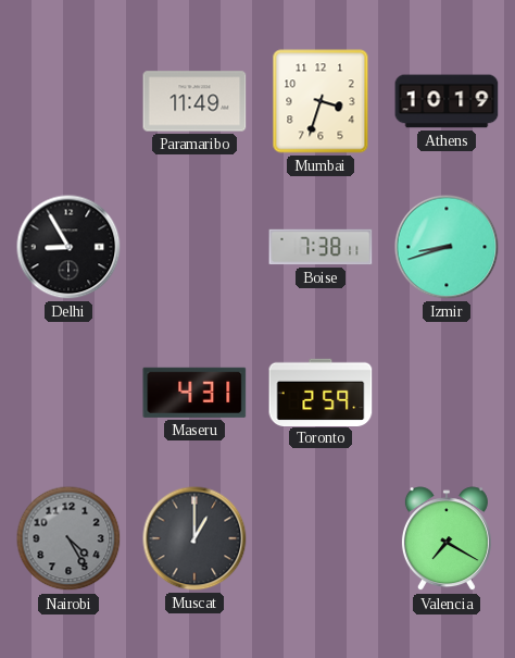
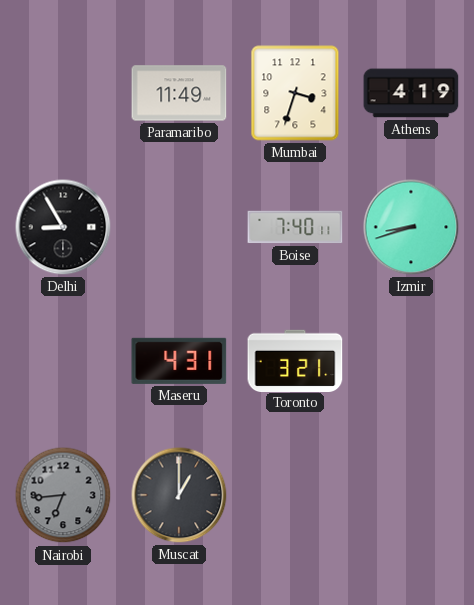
Athens: 10:19 -> 4:19
Boise: 7:38 -> 7:40
Toronto: 2:59 -> 3:21
Nairobi: 4:25 -> 6:44
Valencia: 7:20 -> none
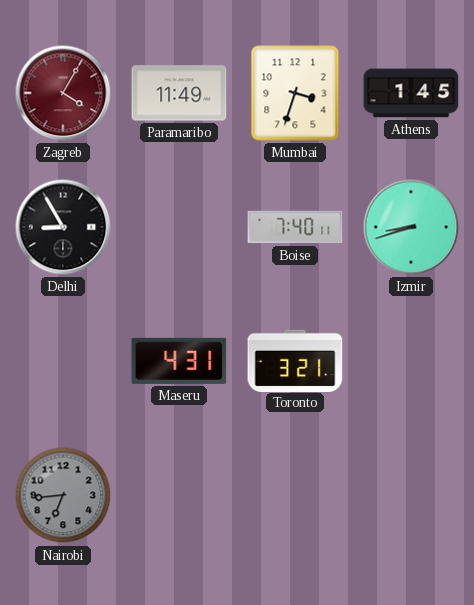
Zagreb: none -> 4:05
Athens: 4:19 -> 1:45
Muscat: 1:00 -> none
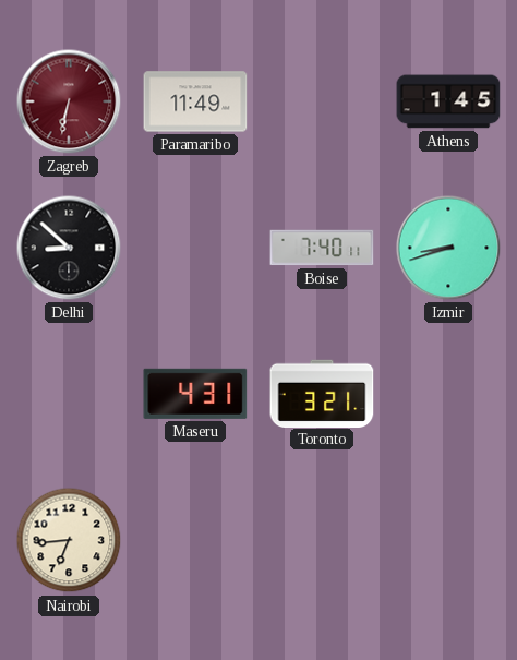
Zagreb: 4:05 -> 6:32
Mumbai: 3:33 -> none
Delhi: 8:55 -> 8:52
Nairobi dial: grey -> cream
